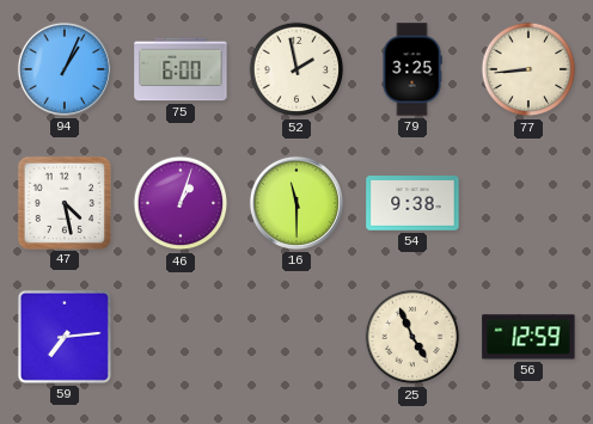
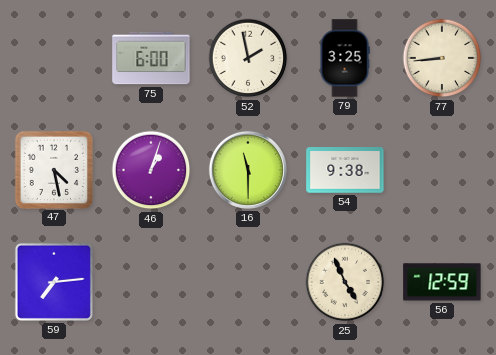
94: 1:04 -> none
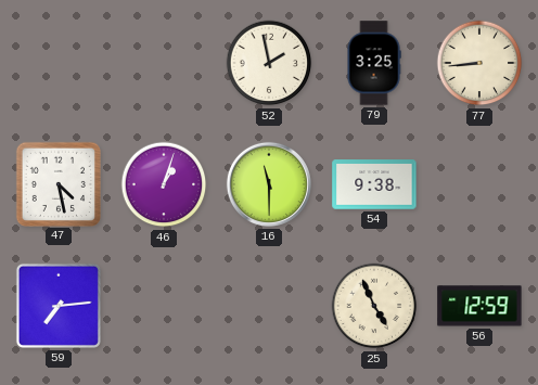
75: 6:00 -> none
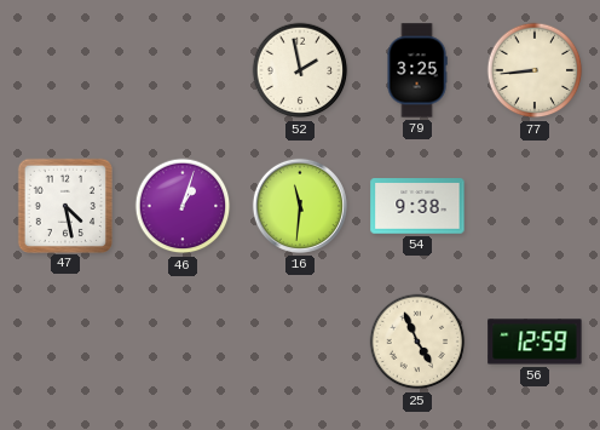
16: 11:30 -> 11:31
59: 7:14 -> none
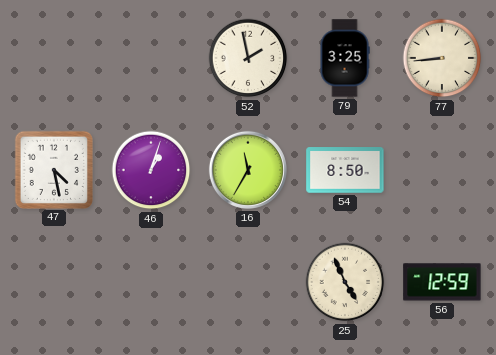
16: 11:31 -> 11:35
54: 9:38 -> 8:50
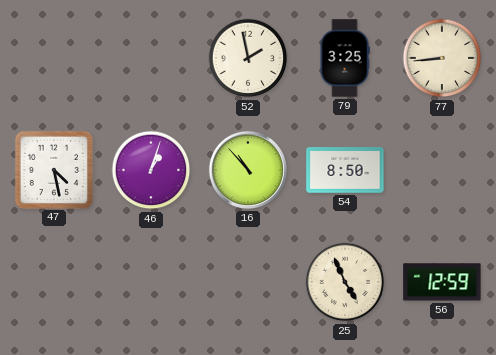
16: 11:35 -> 10:53
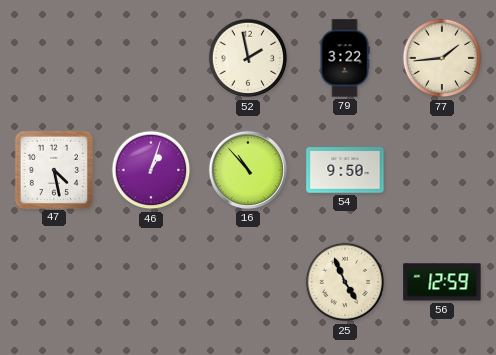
79: 3:25 -> 3:22
77: 8:44 -> 1:44
54: 8:50 -> 9:50
